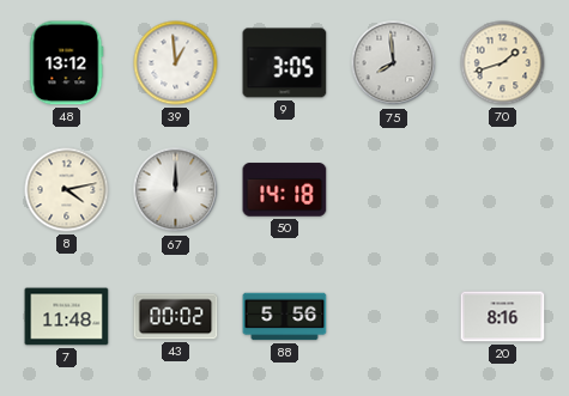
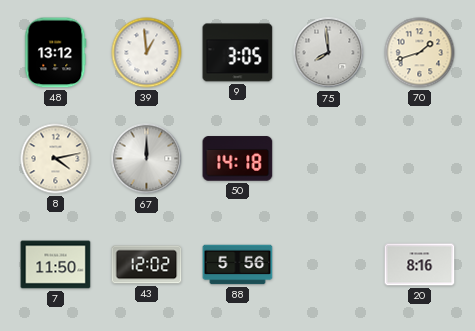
7: 11:48 -> 11:50
43: 00:02 -> 12:02
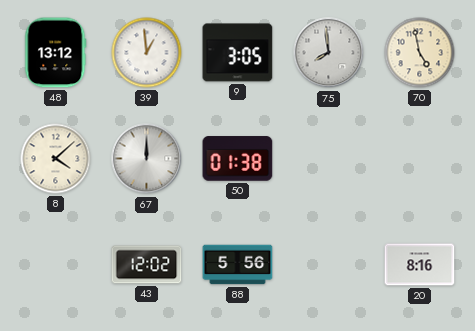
70: 1:42 -> 4:58
8: 4:13 -> 4:08
50: 14:18 -> 01:38
7: 11:50 -> none
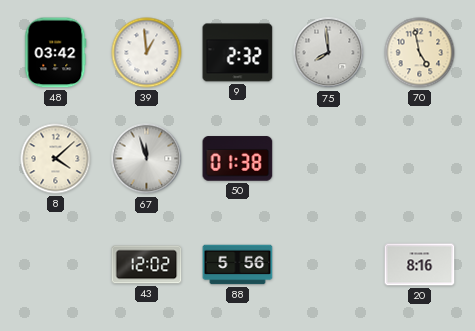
48: 13:12 -> 03:42
9: 3:05 -> 2:32
67: 12:00 -> 11:57
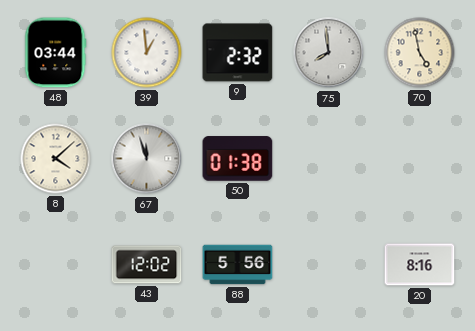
48: 03:42 -> 03:44
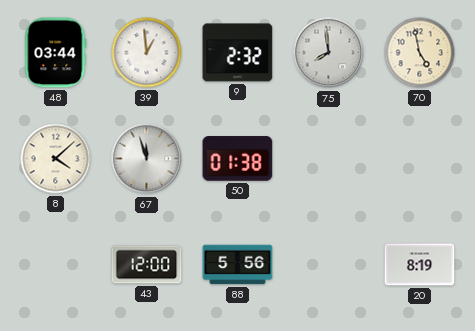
43: 12:02 -> 12:00
20: 8:16 -> 8:19
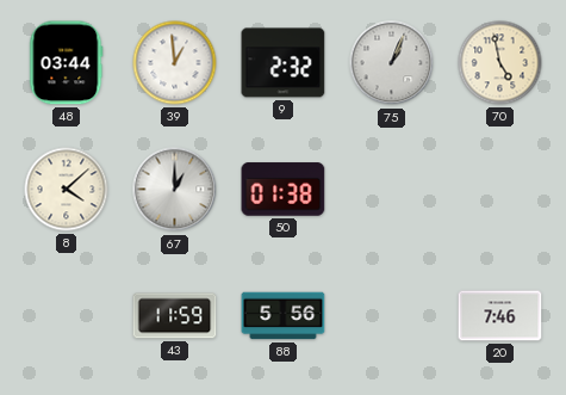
75: 7:59 -> 1:04
67: 11:57 -> 1:00
43: 12:00 -> 11:59
20: 8:19 -> 7:46
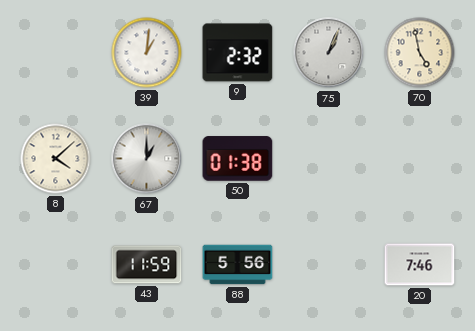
48: 03:44 -> none
39: 12:59 -> 1:01
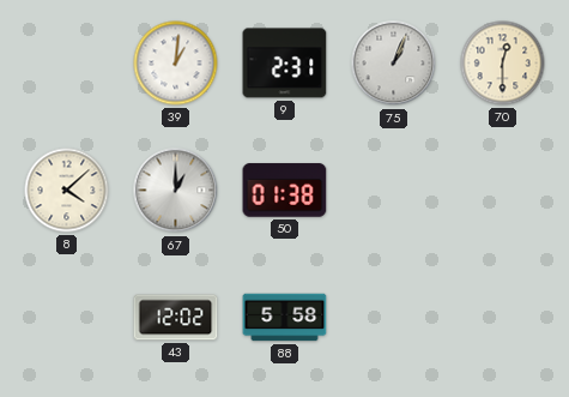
9: 2:32 -> 2:31
70: 4:58 -> 12:30
43: 11:59 -> 12:02
88: 5:56 -> 5:58
20: 7:46 -> none
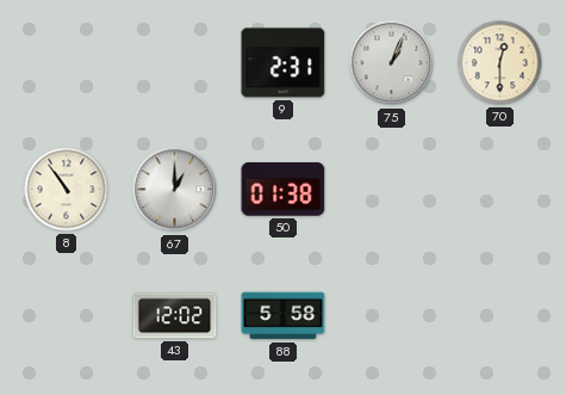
39: 1:01 -> none
8: 4:08 -> 10:54
